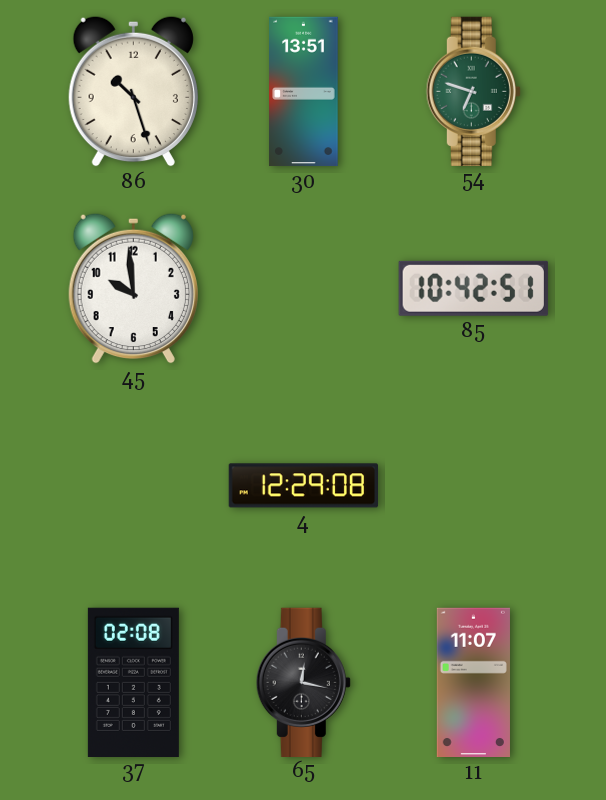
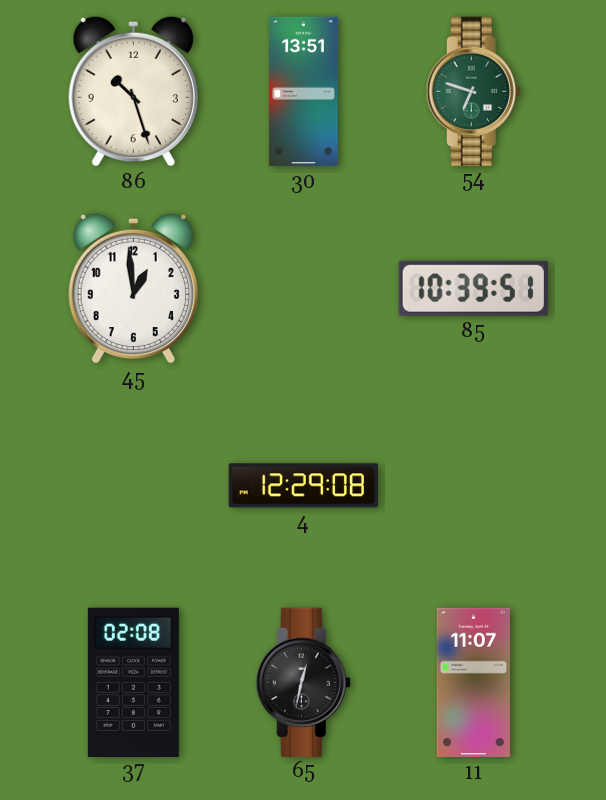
45: 9:59 -> 12:59
85: 10:42 -> 10:39
65: 12:17 -> 12:32
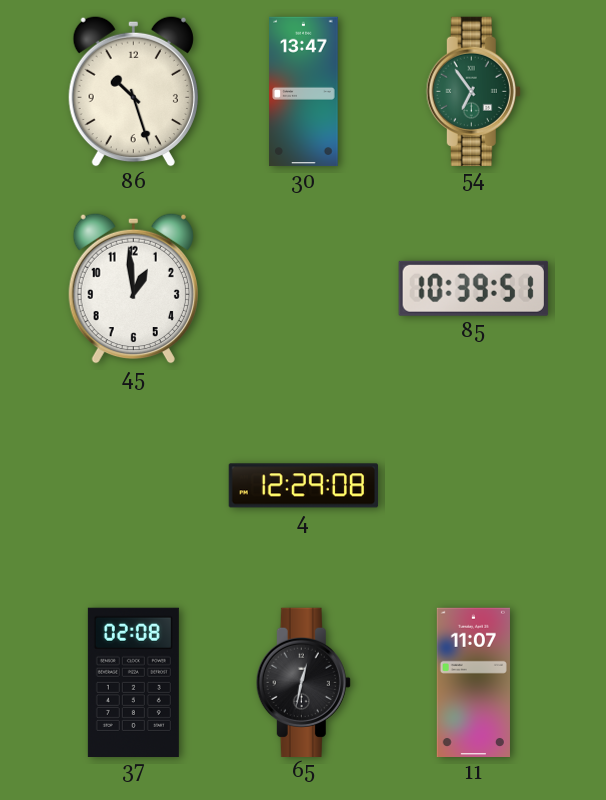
30: 13:51 -> 13:47
54: 6:48 -> 6:54
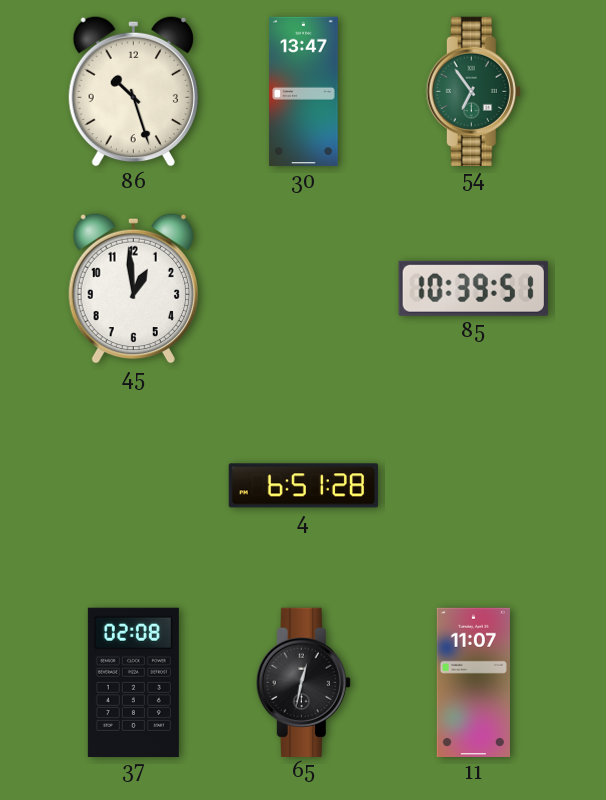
4: 12:29 -> 6:51
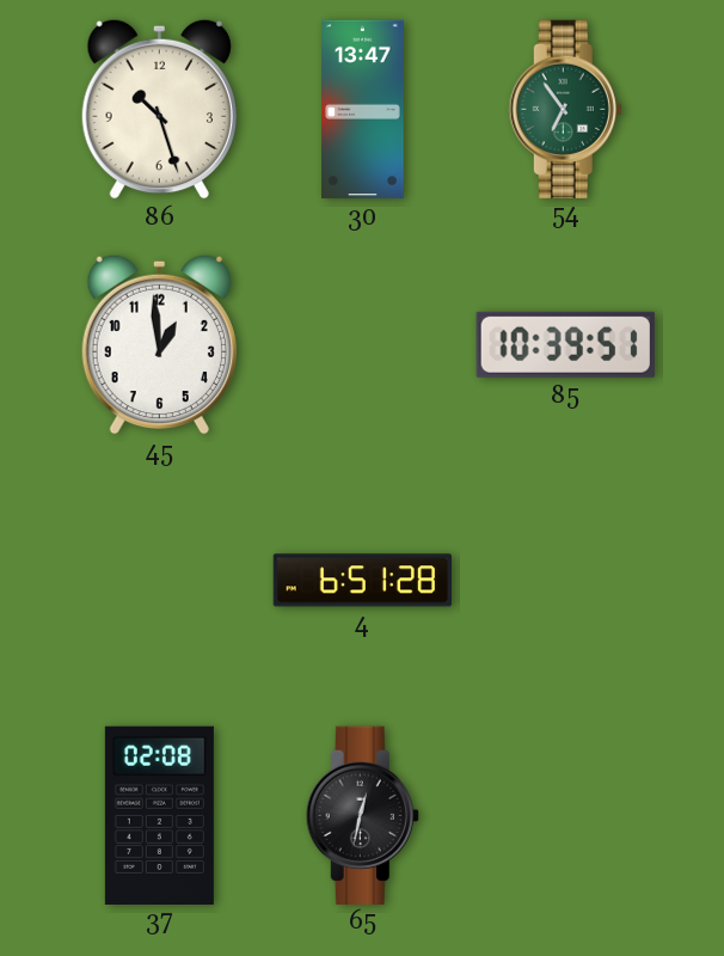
11: 11:07 -> none
